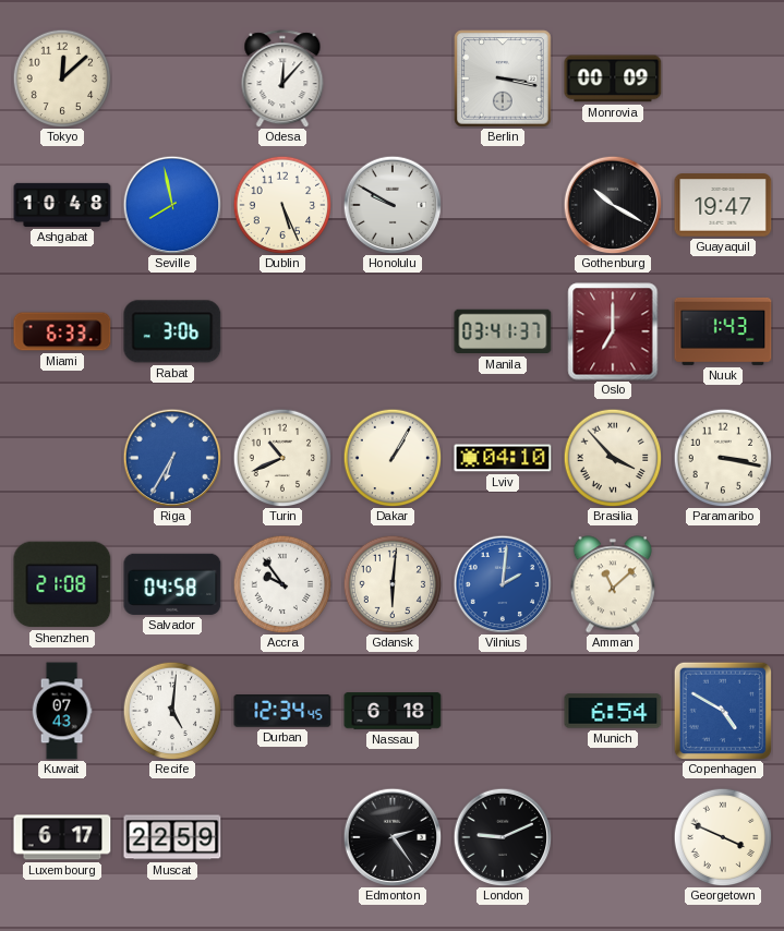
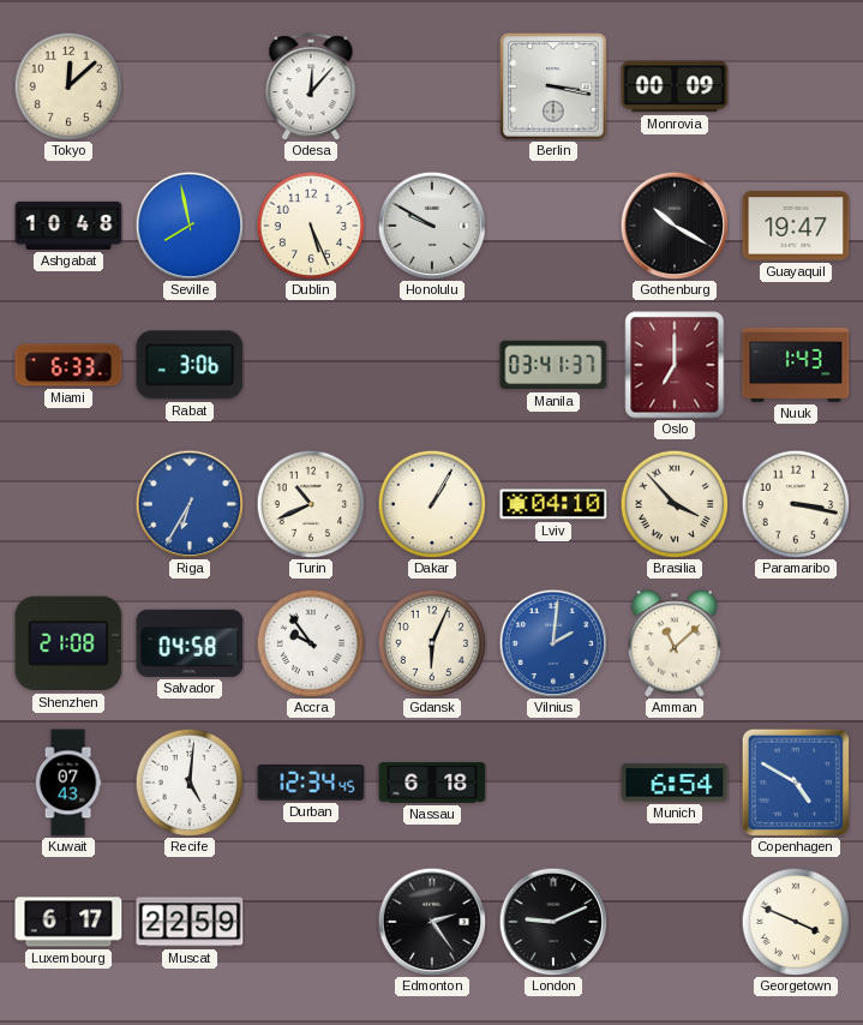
Gdansk: 6:01 -> 6:04
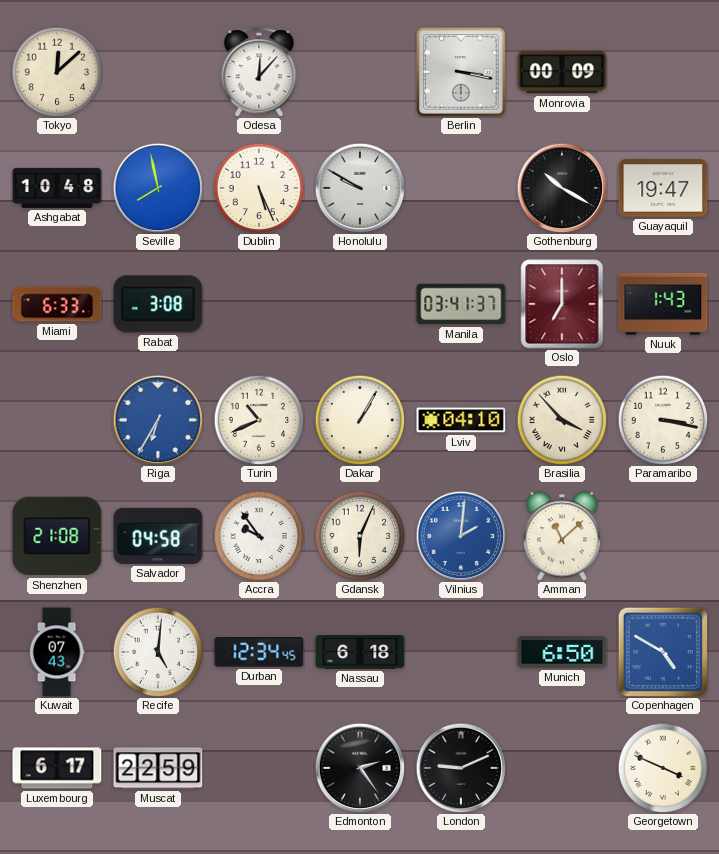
Rabat: 3:06 -> 3:08
Munich: 6:54 -> 6:50
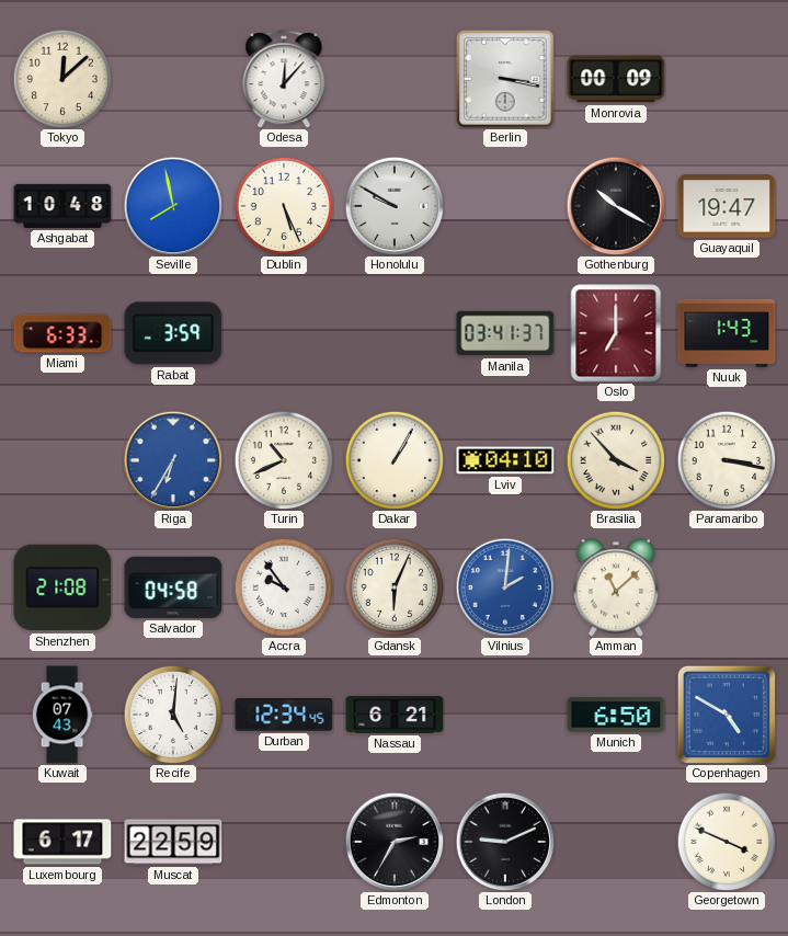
Rabat: 3:08 -> 3:59
Nassau: 6:18 -> 6:21
Edmonton: 2:24 -> 2:35
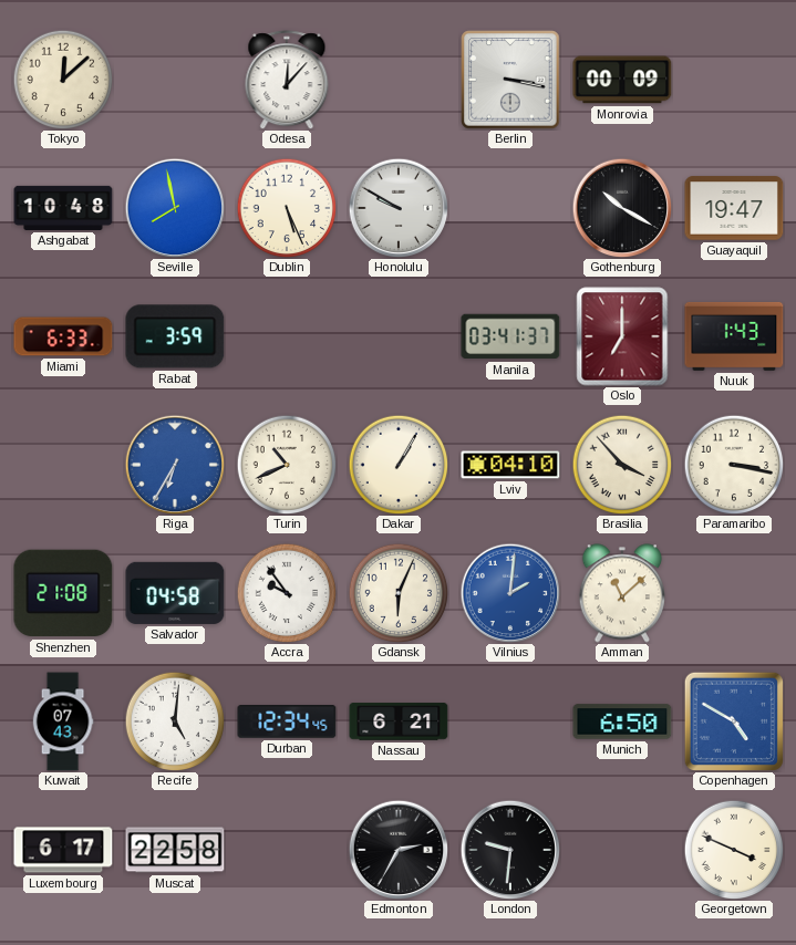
Muscat: 22:59 -> 22:58
London: 9:11 -> 9:31
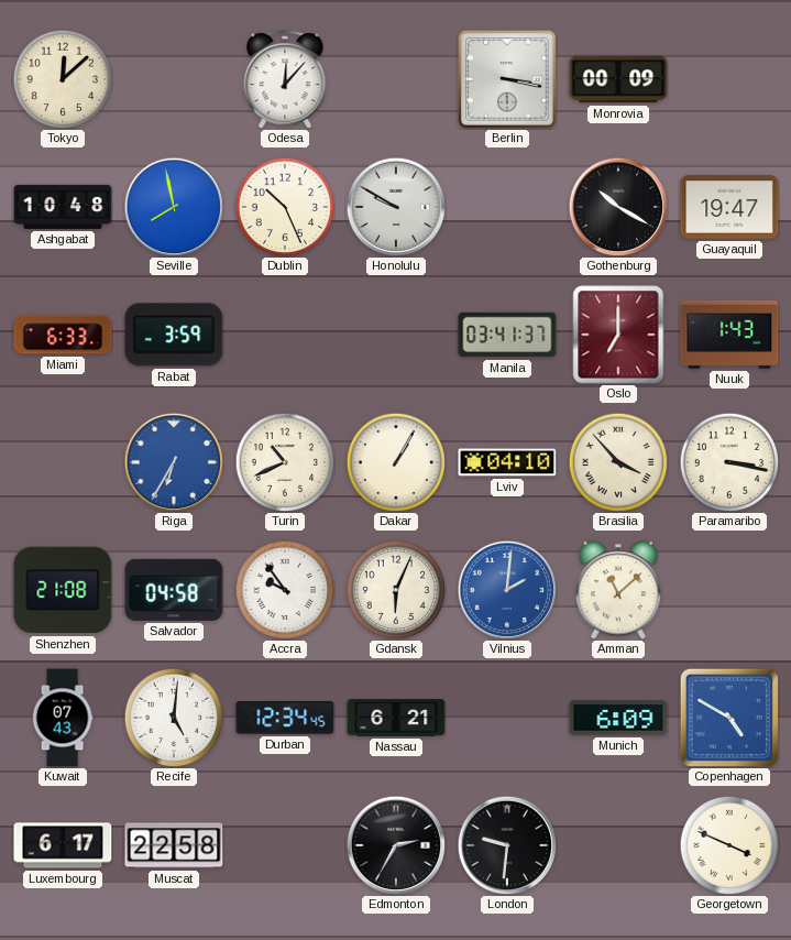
Dublin: 5:26 -> 10:26
Munich: 6:50 -> 6:09
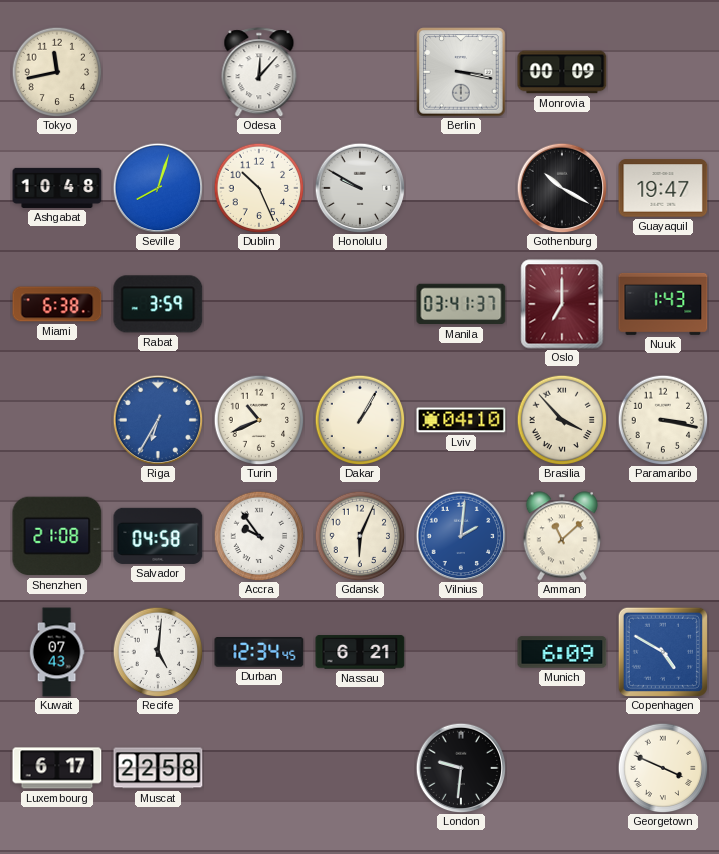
Tokyo: 12:08 -> 11:43
Seville: 7:58 -> 8:03
Miami: 6:33 -> 6:38
Edmonton: 2:35 -> none
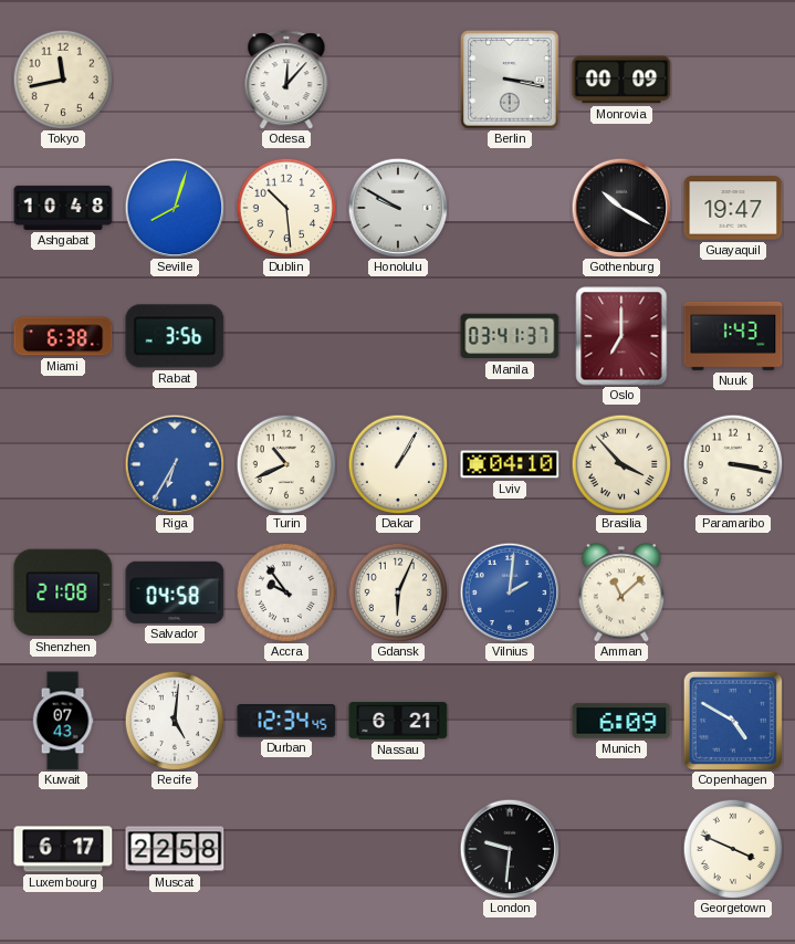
Dublin: 10:26 -> 10:29
Rabat: 3:59 -> 3:56
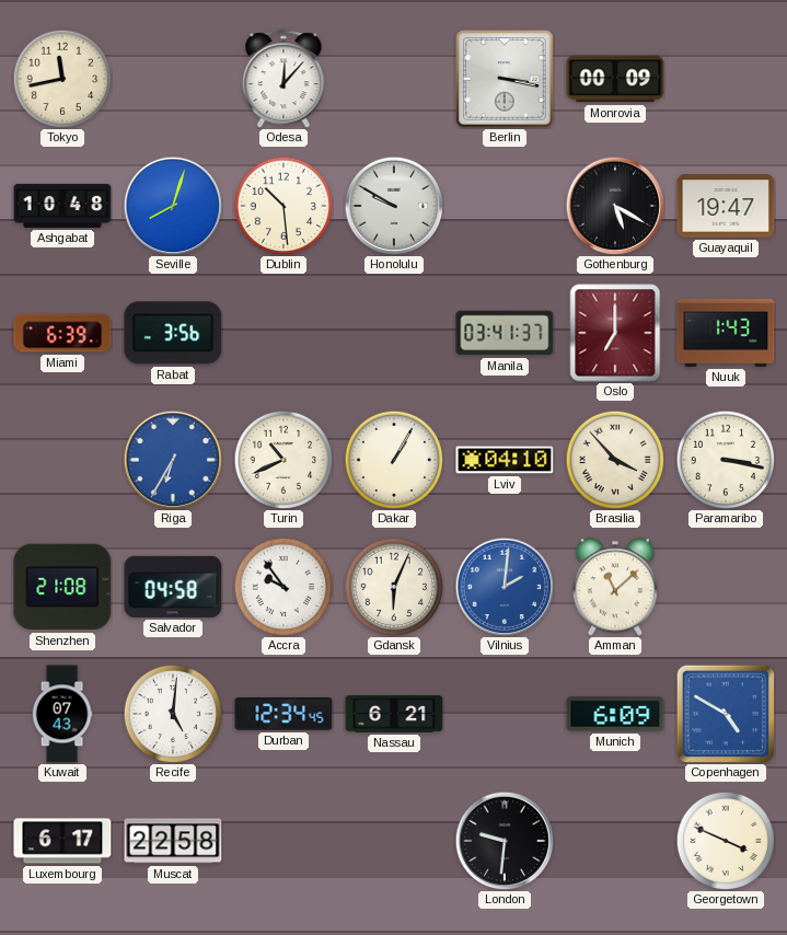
Gothenburg: 10:20 -> 5:20
Miami: 6:38 -> 6:39
